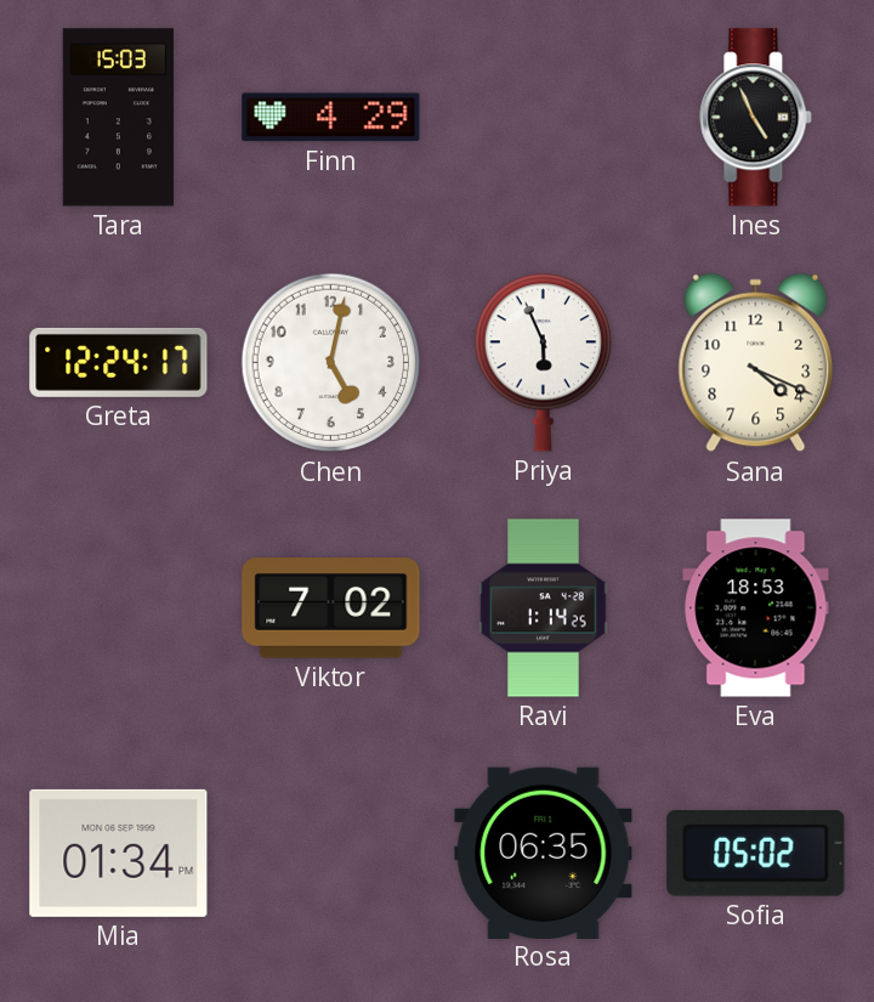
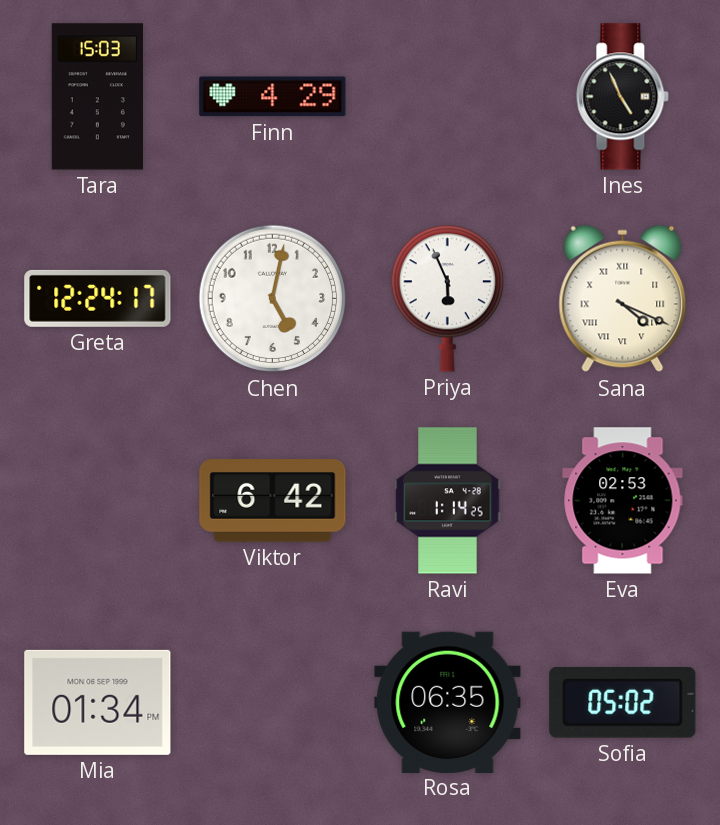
Sana numerals: Arabic -> Roman
Viktor: 7:02 -> 6:42
Eva: 18:53 -> 02:53
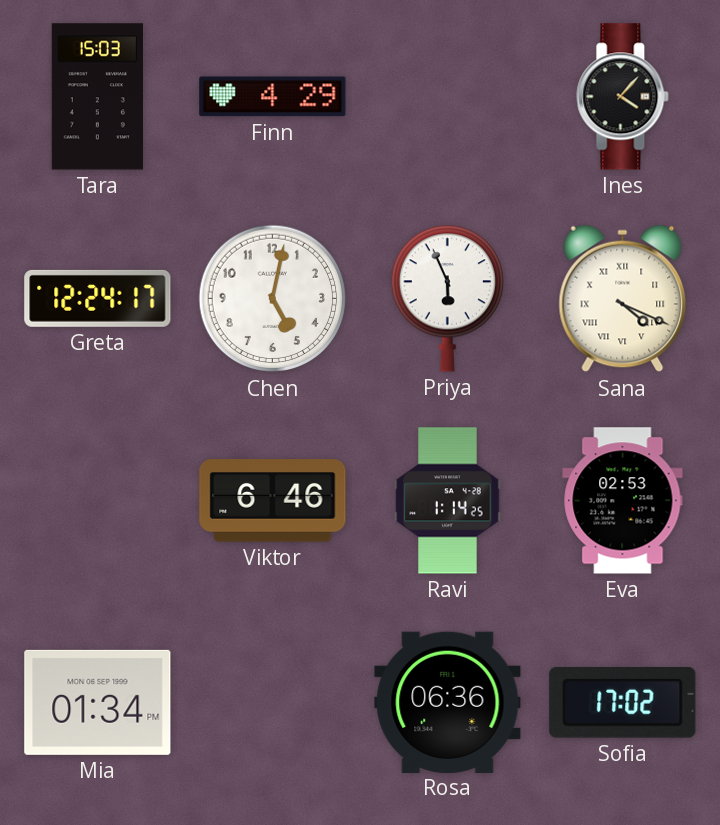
Ines: 4:56 -> 4:07
Viktor: 6:42 -> 6:46
Rosa: 06:35 -> 06:36
Sofia: 05:02 -> 17:02
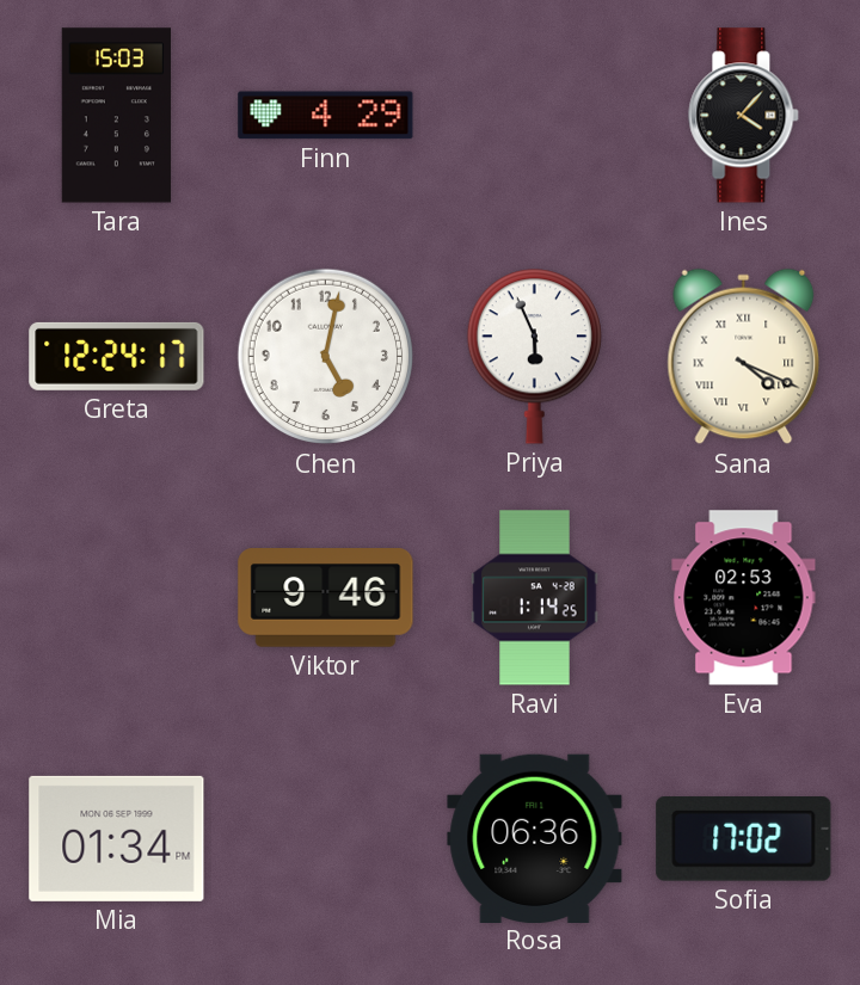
Viktor: 6:46 -> 9:46
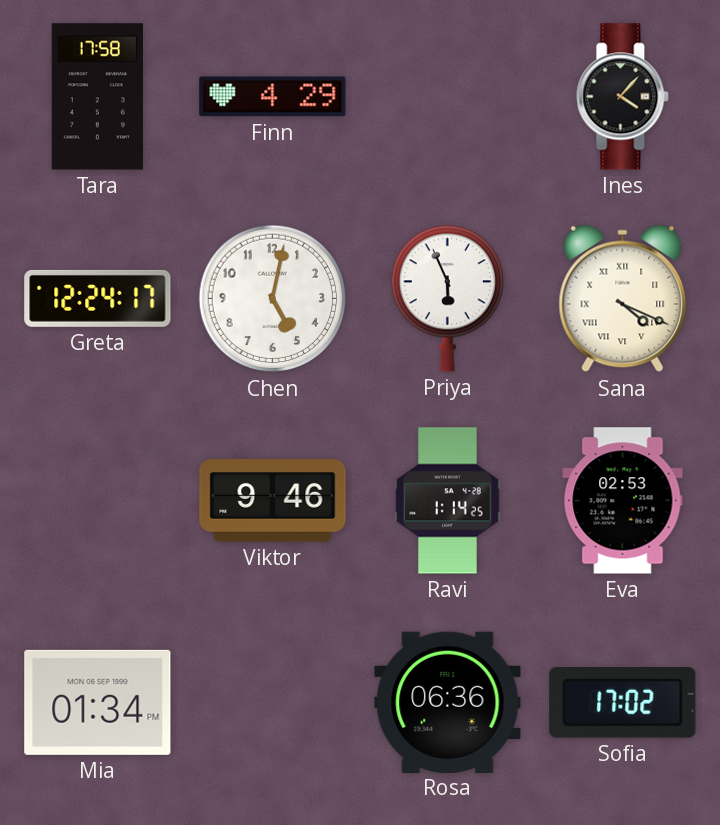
Tara: 15:03 -> 17:58
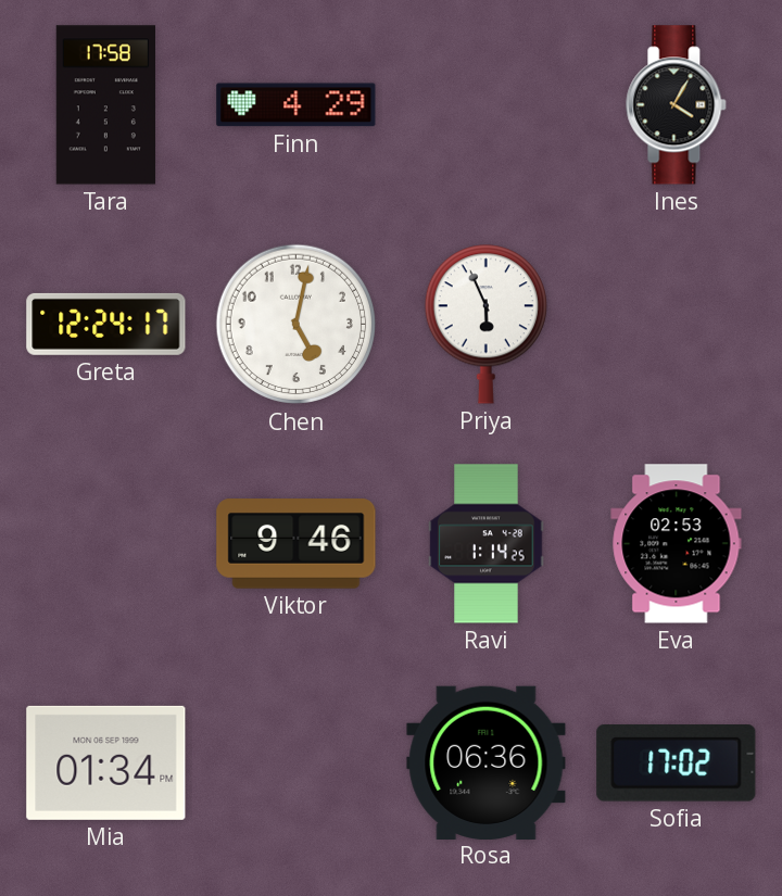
Ines: 4:07 -> 4:05
Sana: 4:19 -> none
